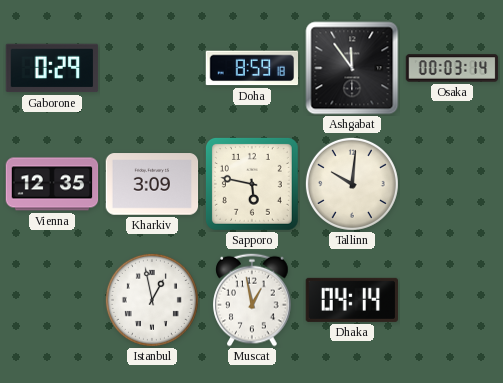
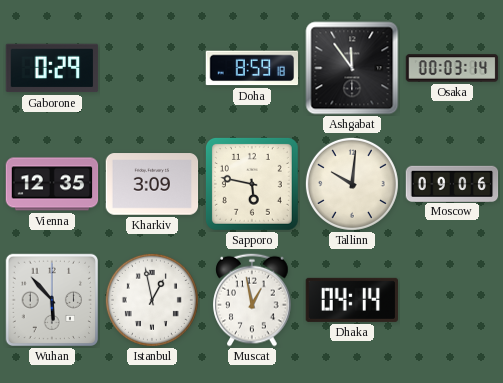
Moscow: none -> 09:06
Wuhan: none -> 5:53
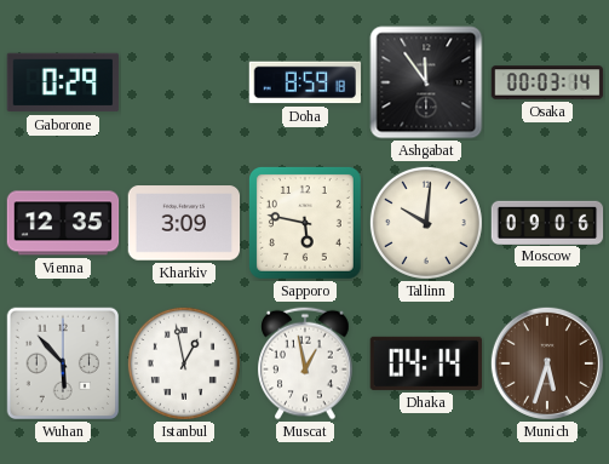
Munich: none -> 5:33
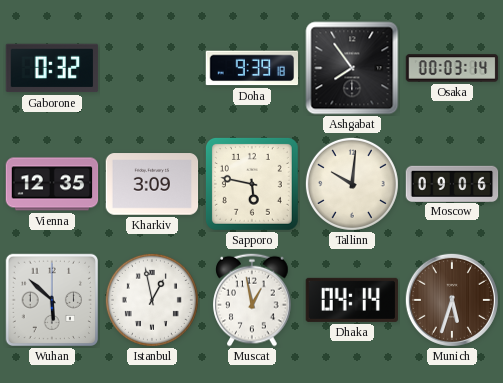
Gaborone: 0:29 -> 0:32
Doha: 8:59 -> 9:39
Ashgabat: 11:54 -> 7:54
Wuhan: 5:53 -> 5:52
